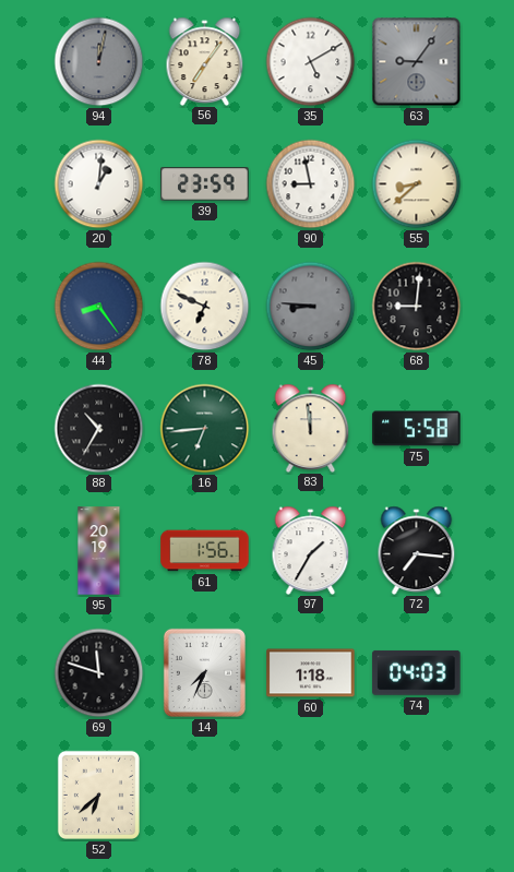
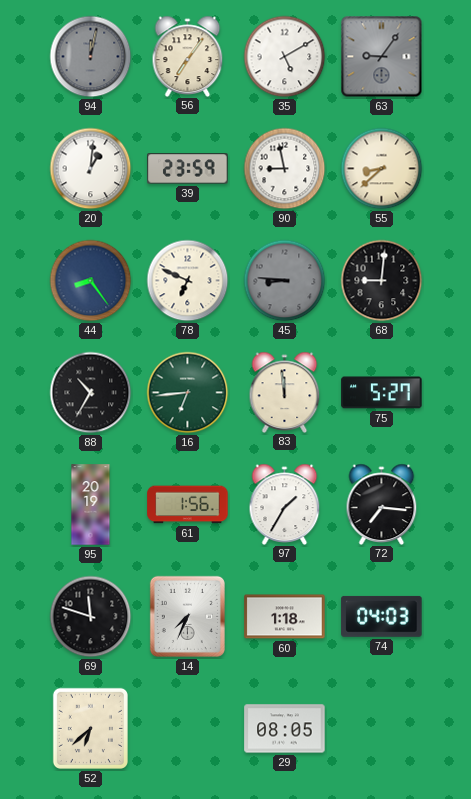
75: 5:58 -> 5:27
29: none -> 08:05
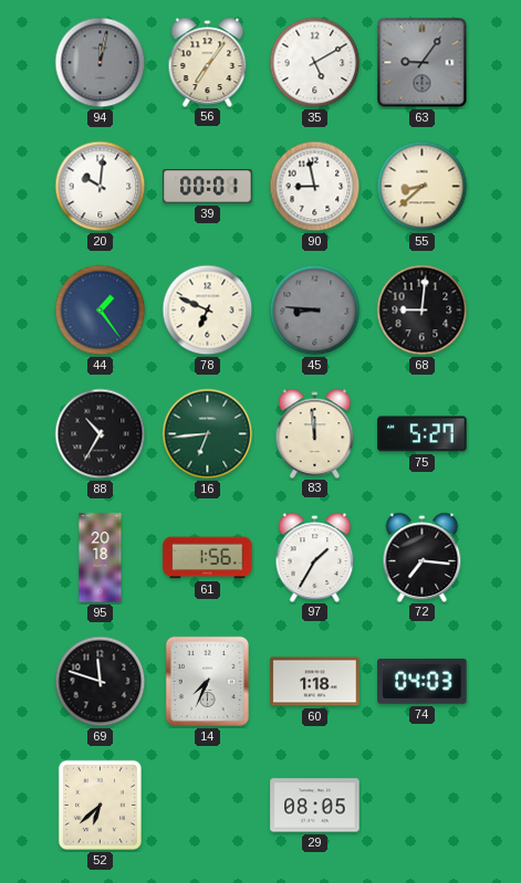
20: 1:01 -> 10:01
39: 23:59 -> 00:01
44: 8:24 -> 1:24
95: 20:19 -> 20:18
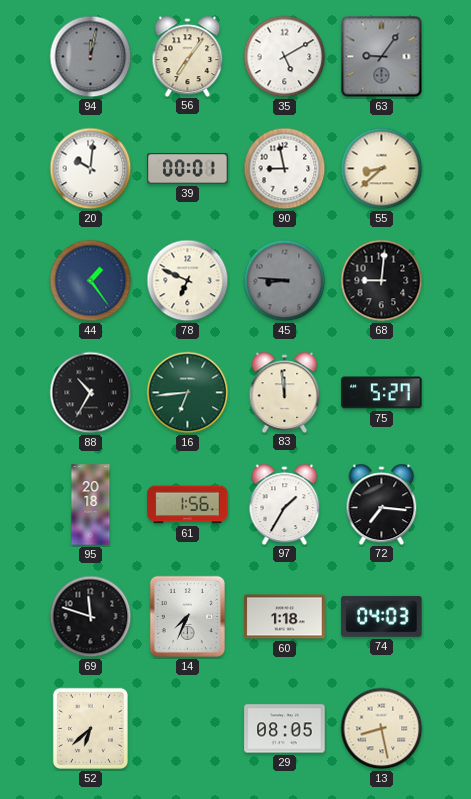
13: none -> 8:28
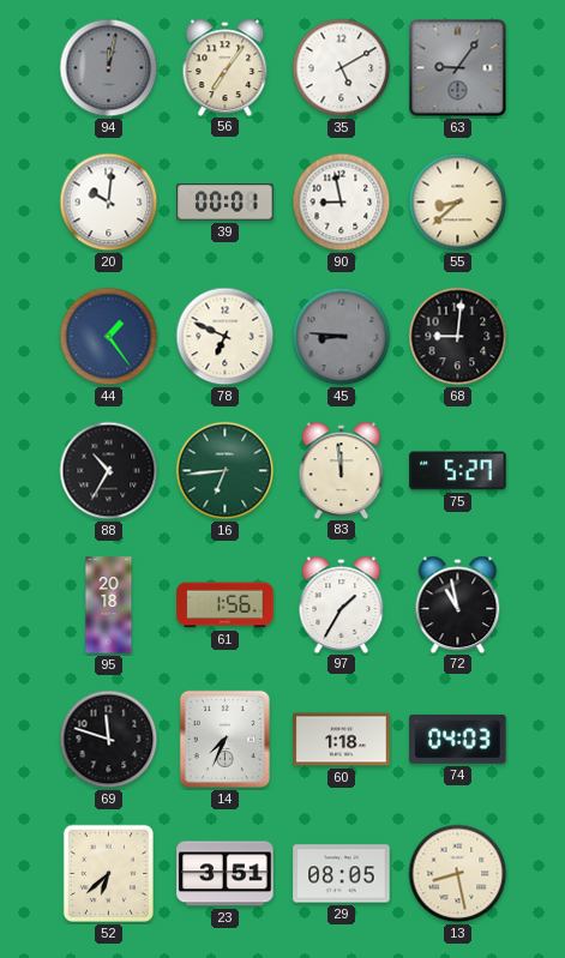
72: 7:16 -> 10:58
23: none -> 3:51
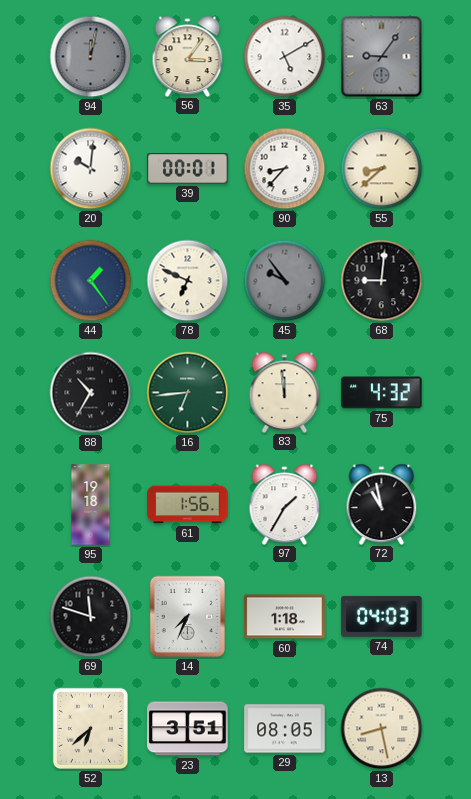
56: 7:06 -> 3:06
90: 8:58 -> 8:37
45: 8:46 -> 9:54
75: 5:27 -> 4:32
95: 20:18 -> 19:18
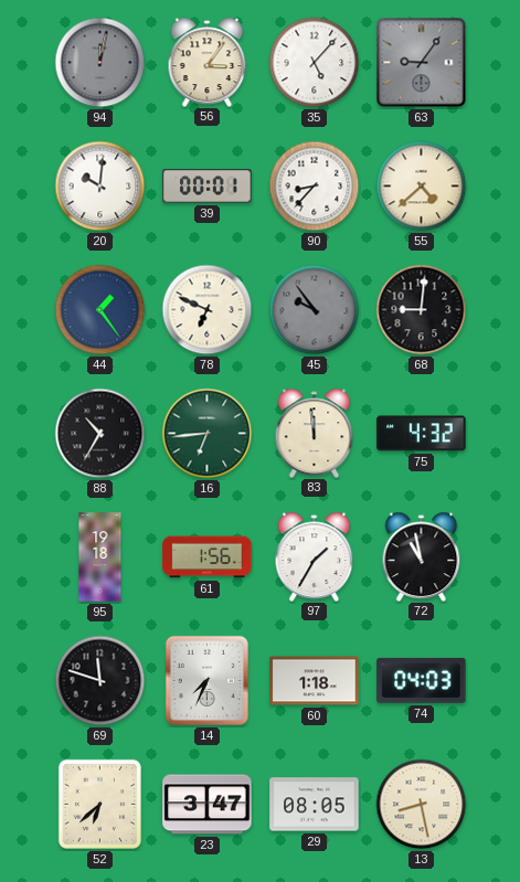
35: 5:10 -> 5:07
55: 8:38 -> 4:38
23: 3:51 -> 3:47
